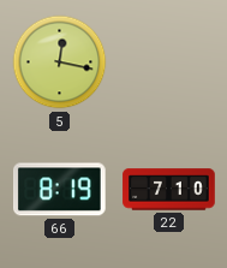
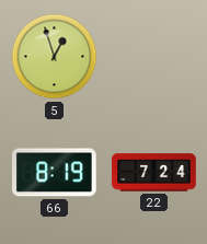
5: 12:17 -> 12:57
22: 7:10 -> 7:24
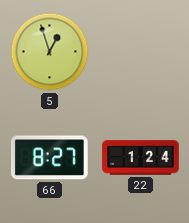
66: 8:19 -> 8:27
22: 7:24 -> 1:24
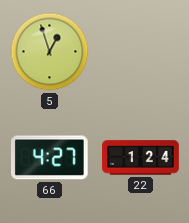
66: 8:27 -> 4:27
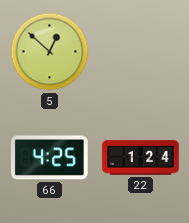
5: 12:57 -> 12:52
66: 4:27 -> 4:25
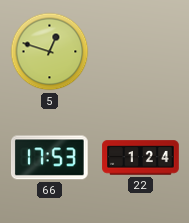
5: 12:52 -> 12:48
66: 4:25 -> 17:53
